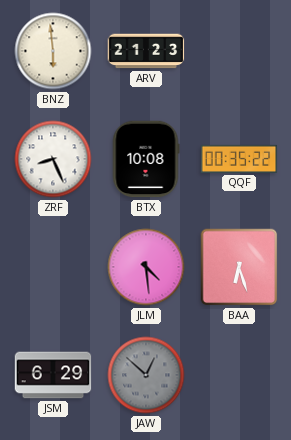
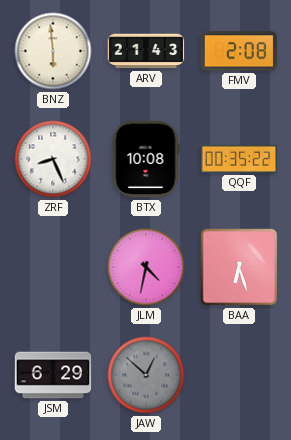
ARV: 21:23 -> 21:43
FMV: none -> 2:08
JLM: 4:29 -> 4:32
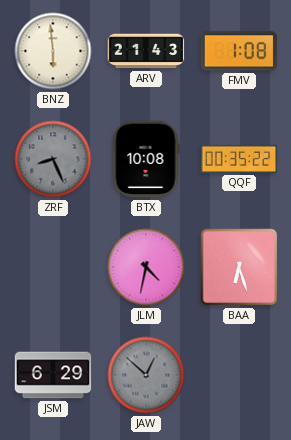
FMV: 2:08 -> 1:08
ZRF dial: white -> grey
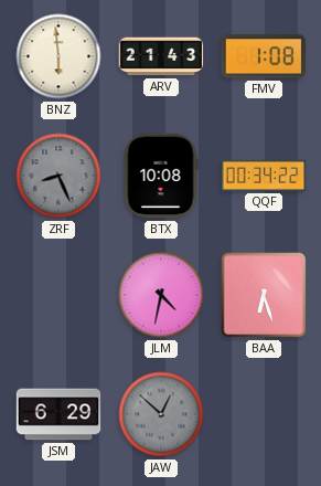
QQF: 00:35 -> 00:34
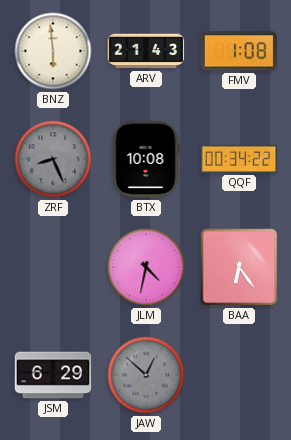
BAA: 6:27 -> 6:24
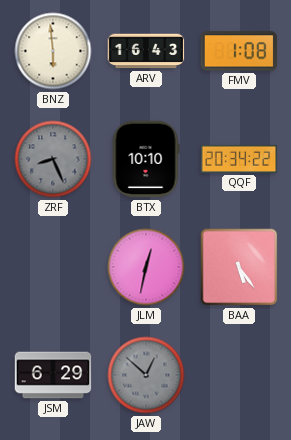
ARV: 21:43 -> 16:43
BTX: 10:08 -> 10:10
QQF: 00:34 -> 20:34
JLM: 4:32 -> 12:32
BAA: 6:24 -> 5:24
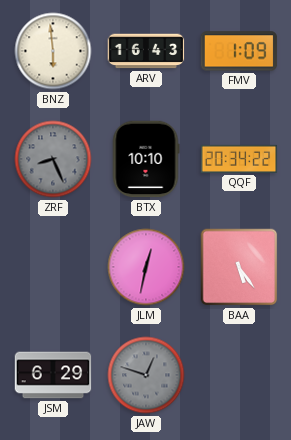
FMV: 1:08 -> 1:09
JAW: 12:52 -> 12:48
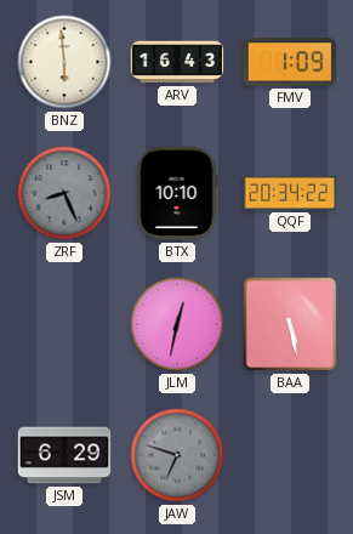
BAA: 5:24 -> 5:28
JAW: 12:48 -> 6:48
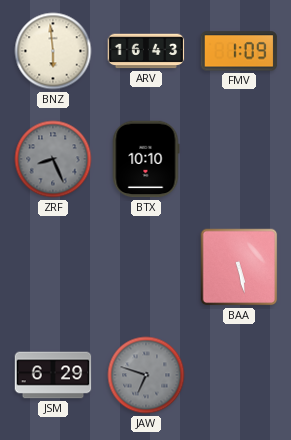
QQF: 20:34 -> none
JLM: 12:32 -> none
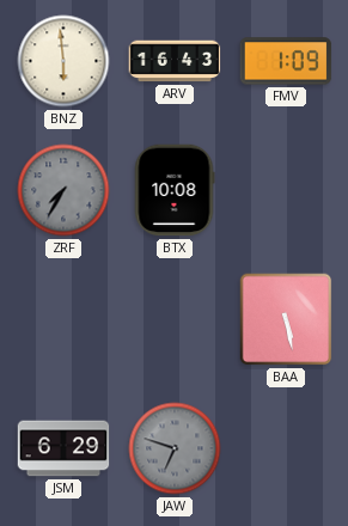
ZRF: 8:26 -> 7:35
BTX: 10:10 -> 10:08
